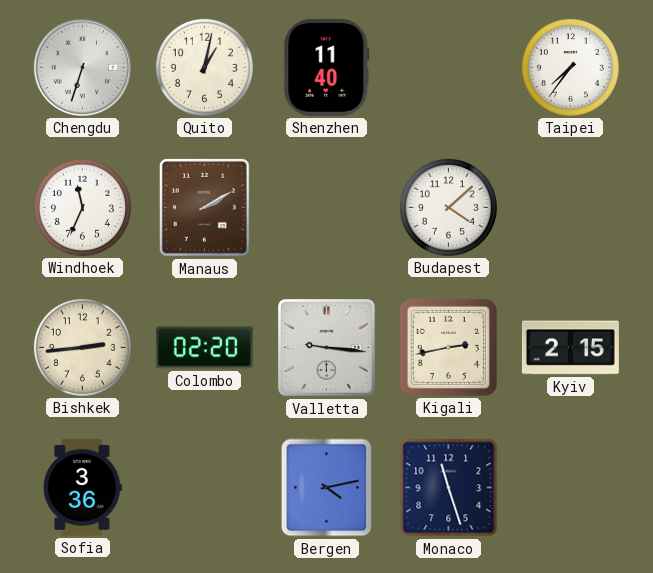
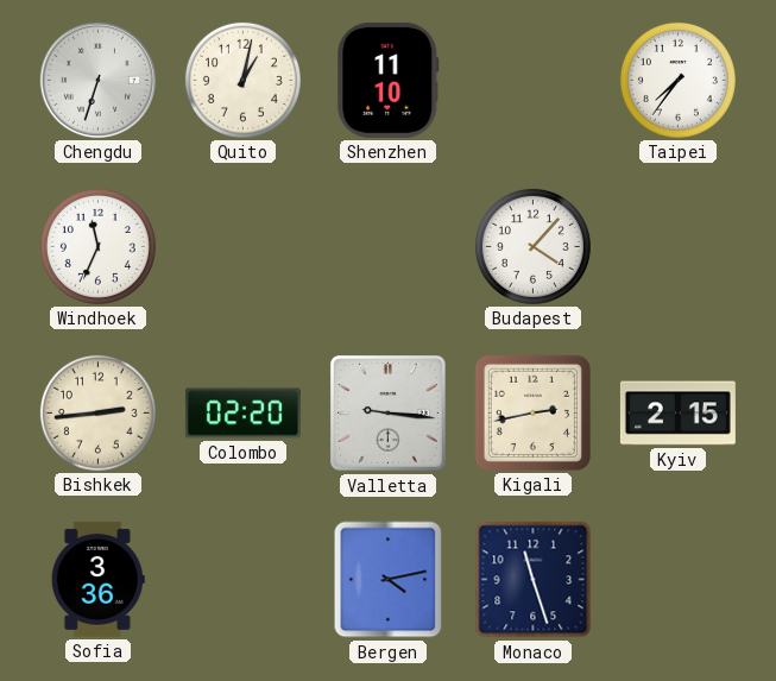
Shenzhen: 11:40 -> 11:10
Manaus: 2:10 -> none
Budapest: 4:08 -> 4:07
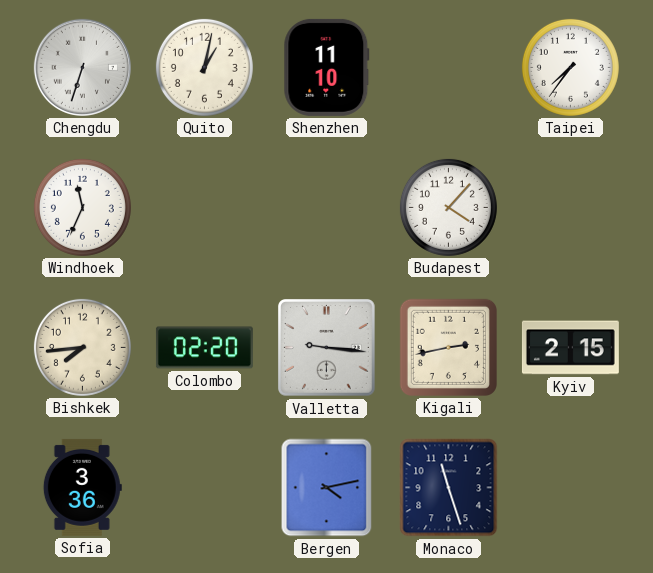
Bishkek: 2:44 -> 7:44
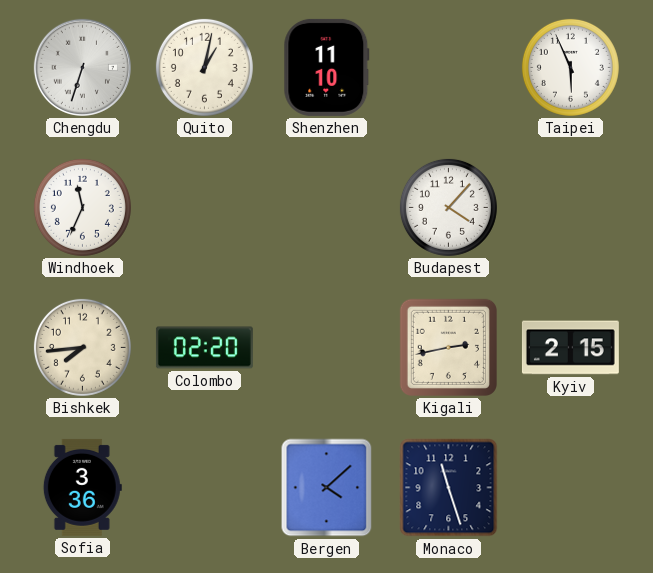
Taipei: 7:36 -> 5:56
Valletta: 9:16 -> none
Bergen: 4:13 -> 4:08
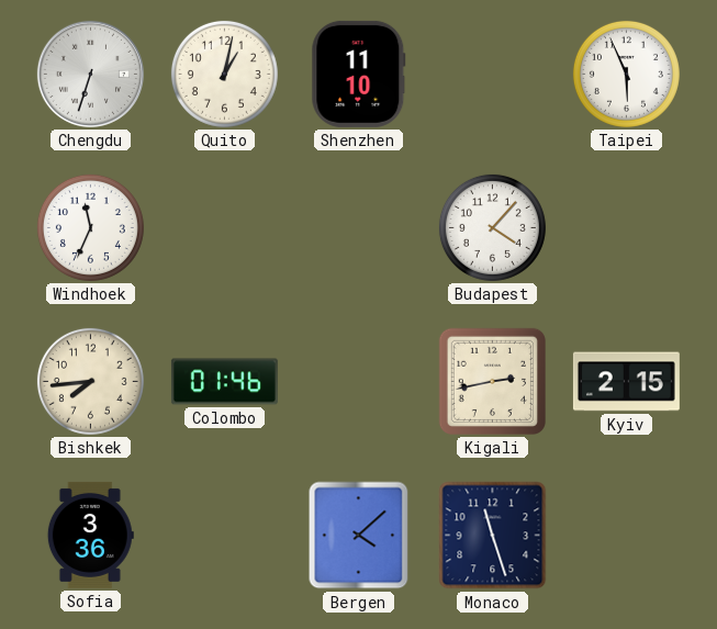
Colombo: 02:20 -> 01:46
